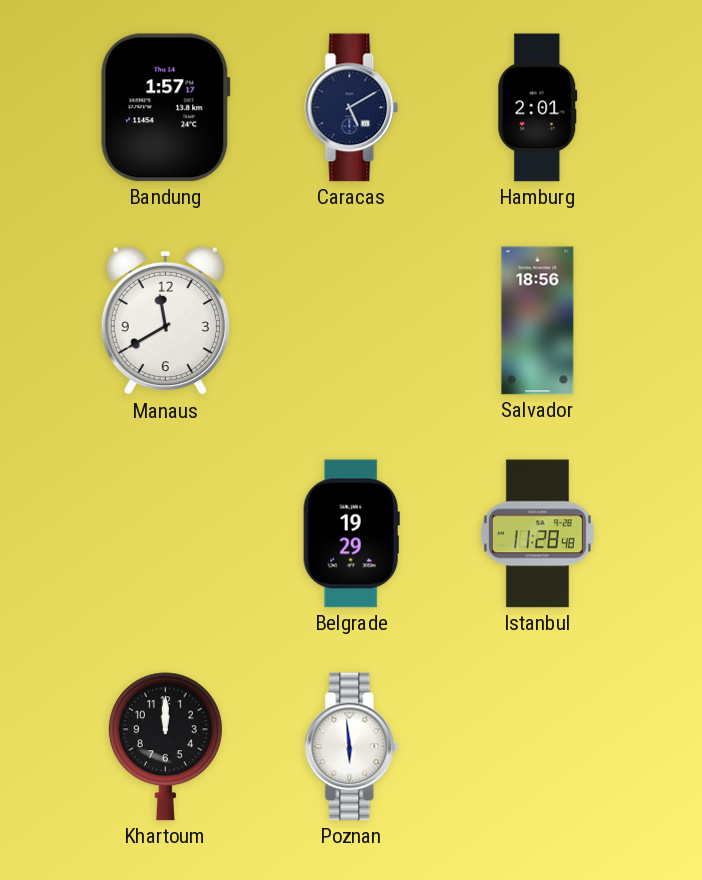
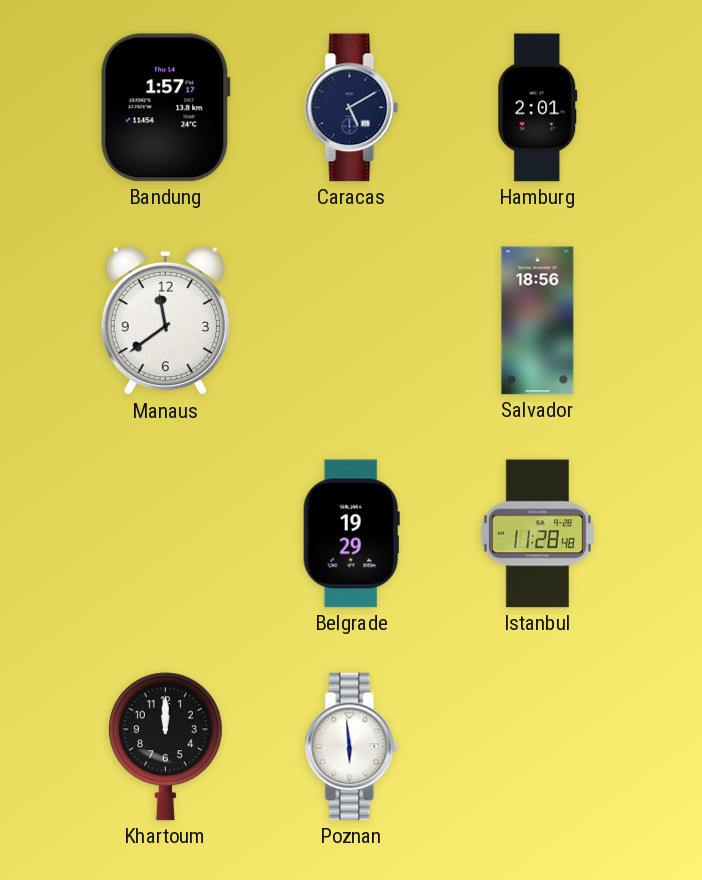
Manaus: 11:40 -> 11:39
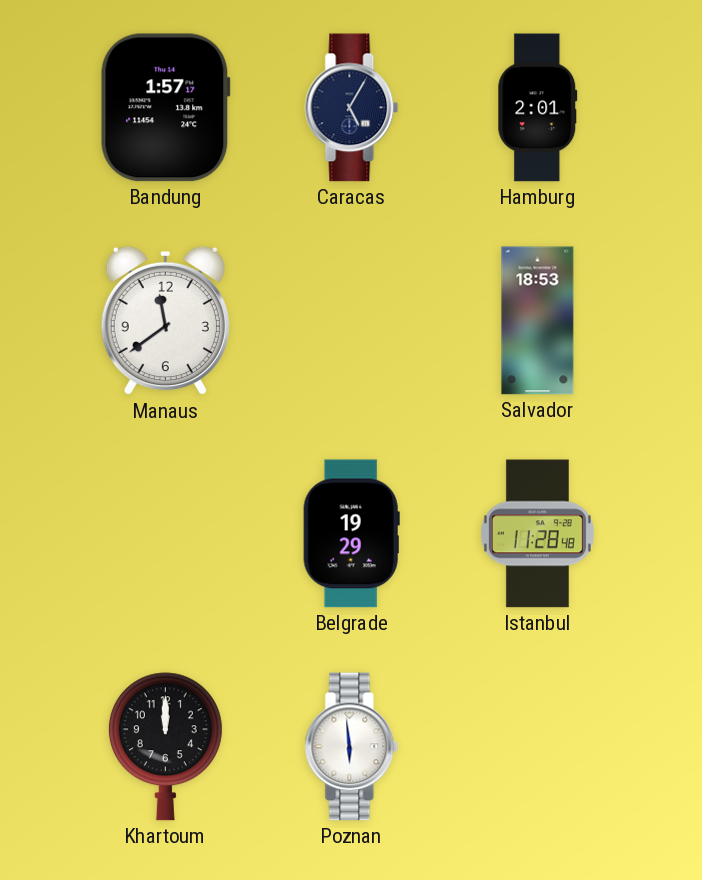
Caracas: 5:10 -> 5:05
Salvador: 18:56 -> 18:53
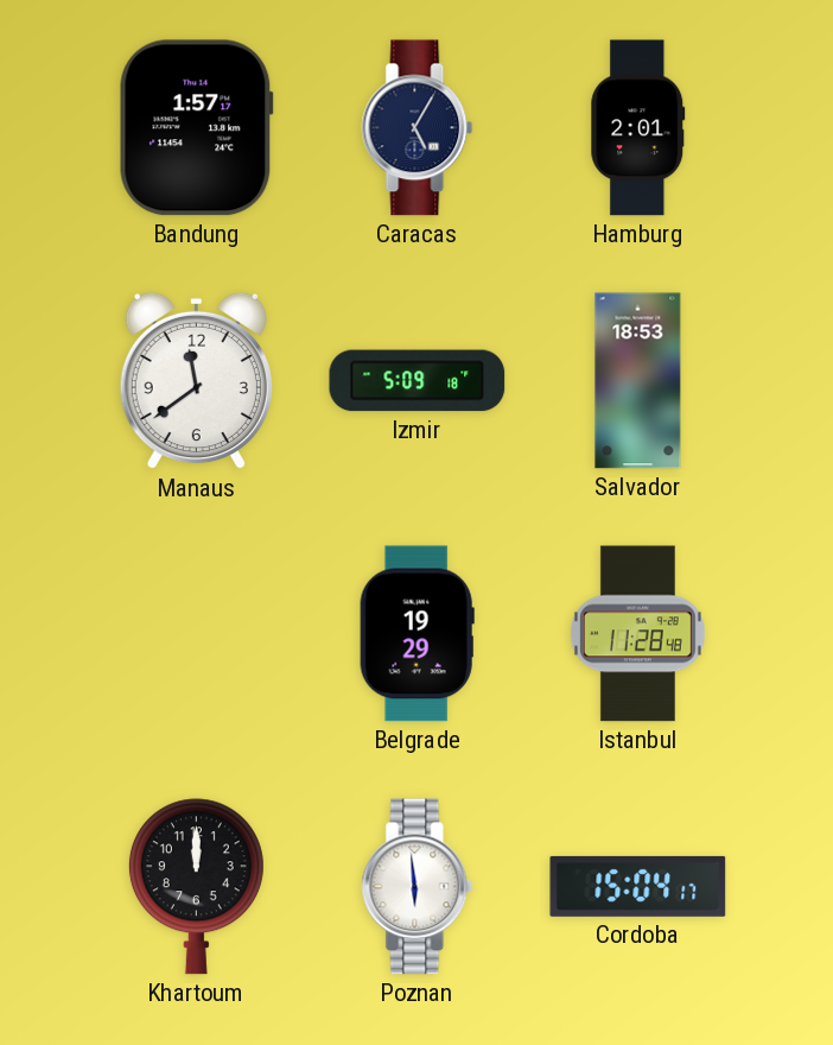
Izmir: none -> 5:09
Cordoba: none -> 15:04
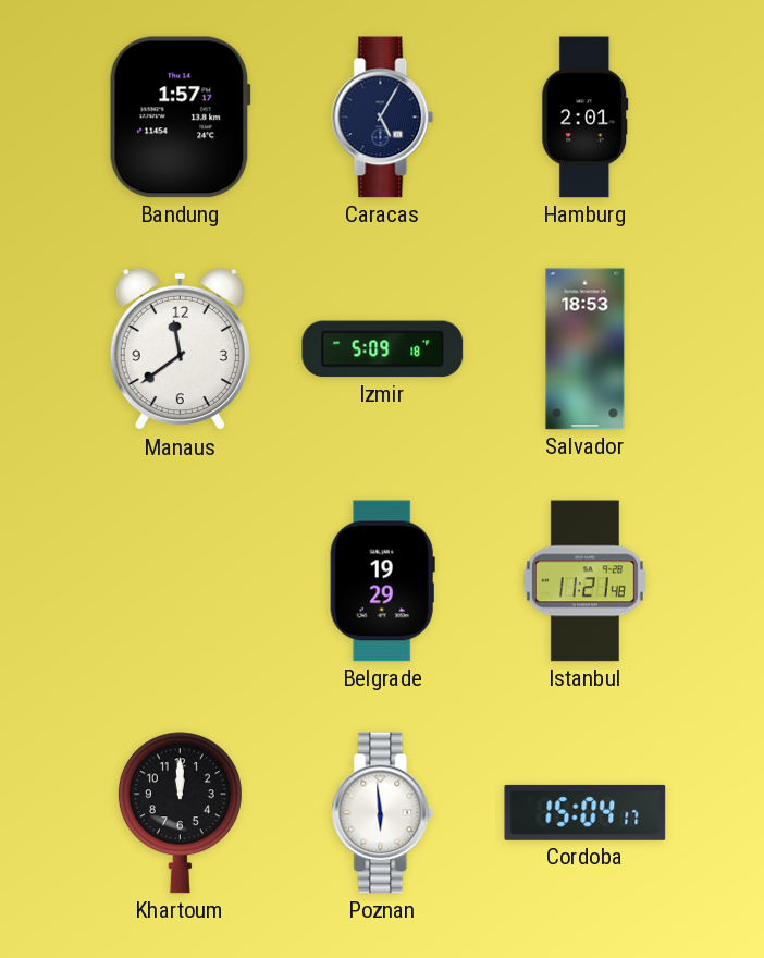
Istanbul: 11:28 -> 11:21
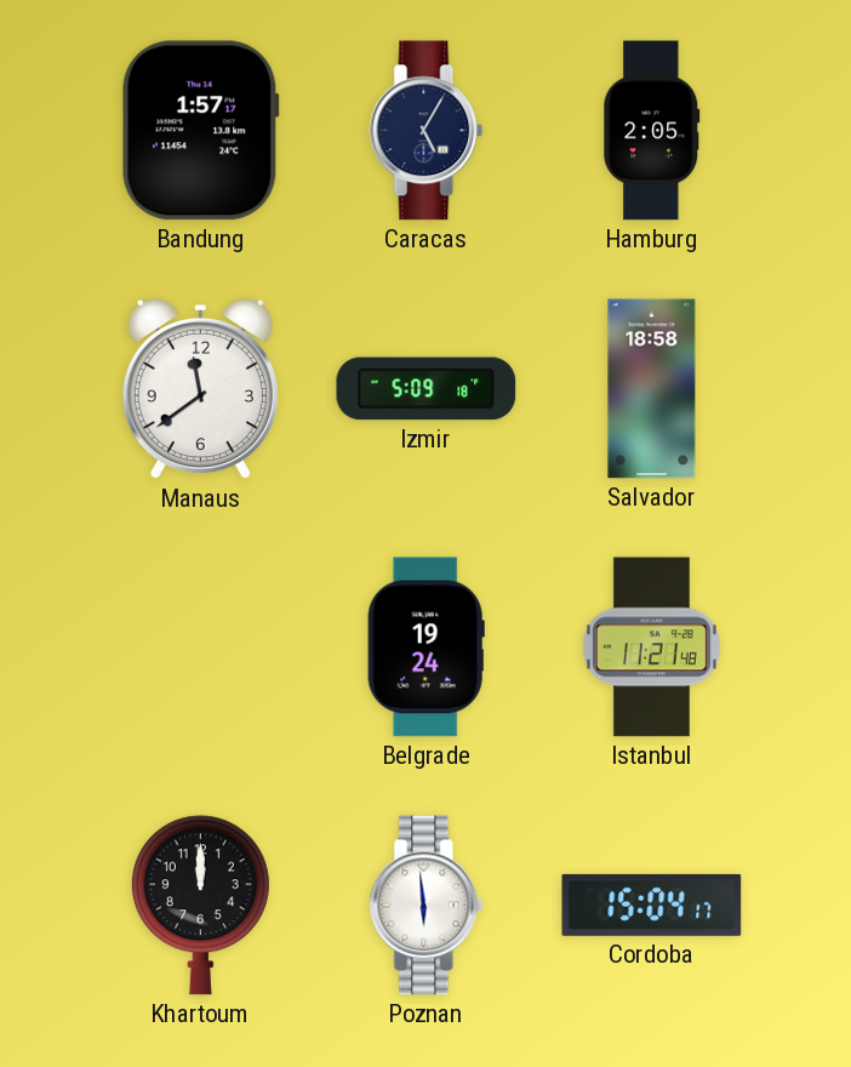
Hamburg: 2:01 -> 2:05
Salvador: 18:53 -> 18:58
Belgrade: 19:29 -> 19:24
